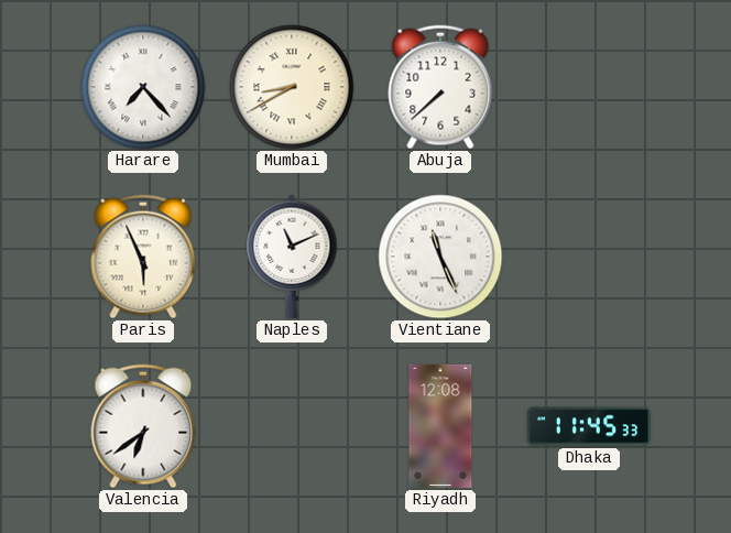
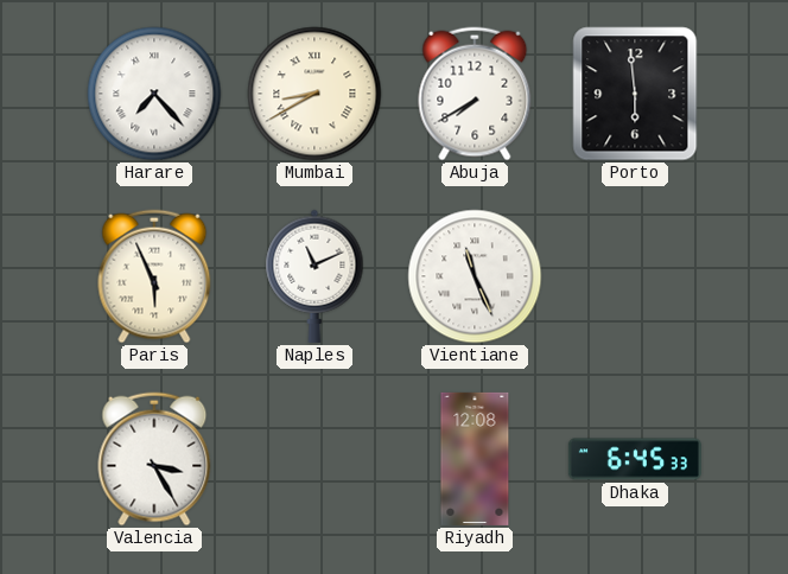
Abuja: 7:38 -> 7:40
Porto: none -> 5:59
Valencia: 6:39 -> 3:25
Dhaka: 11:45 -> 6:45
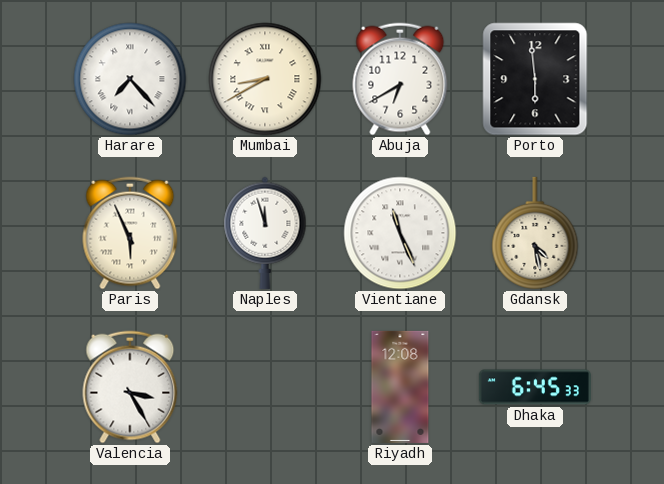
Abuja: 7:40 -> 6:40
Naples: 11:11 -> 11:57
Gdansk: none -> 4:28
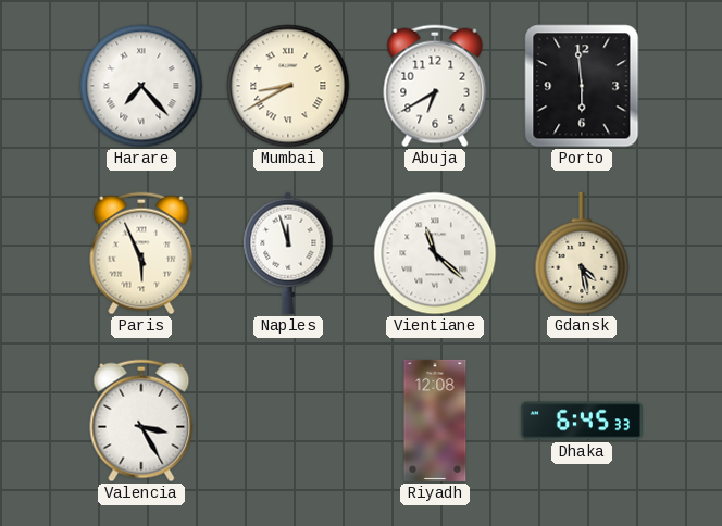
Vientiane: 11:26 -> 11:22
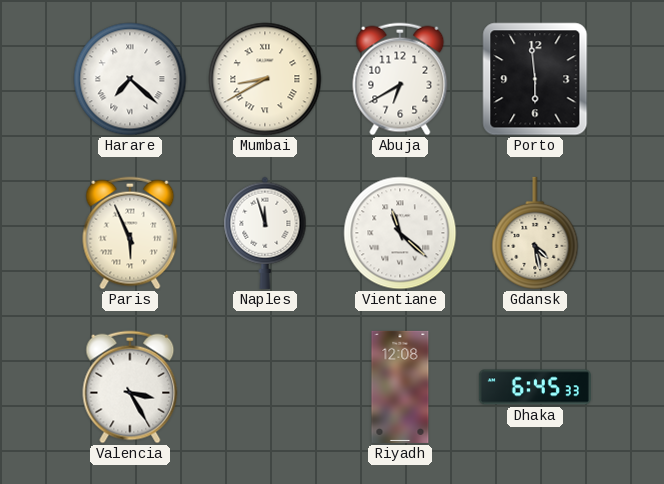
Harare: 7:23 -> 7:22
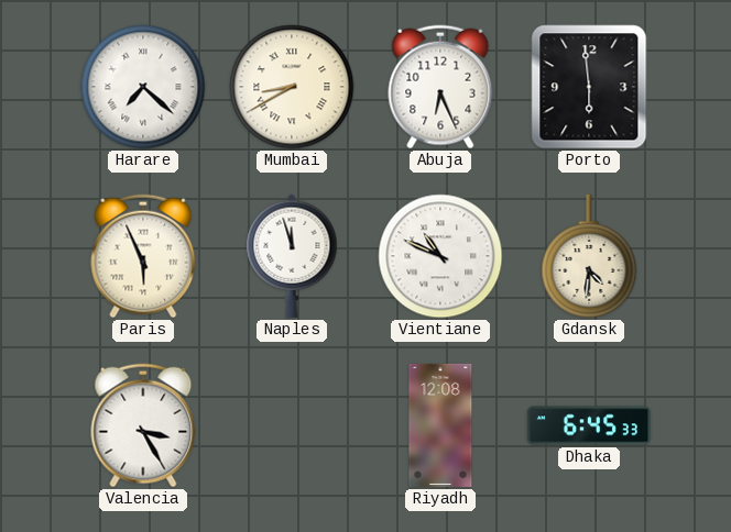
Abuja: 6:40 -> 6:26
Vientiane: 11:22 -> 10:49
Gdansk: 4:28 -> 4:31
